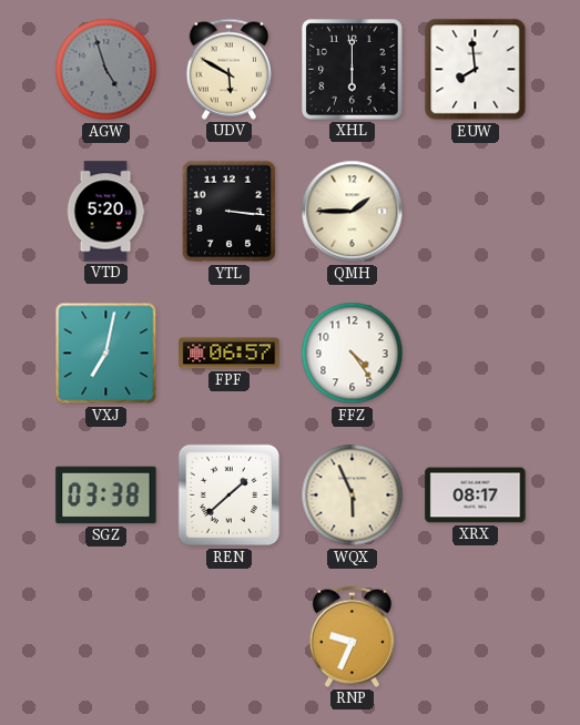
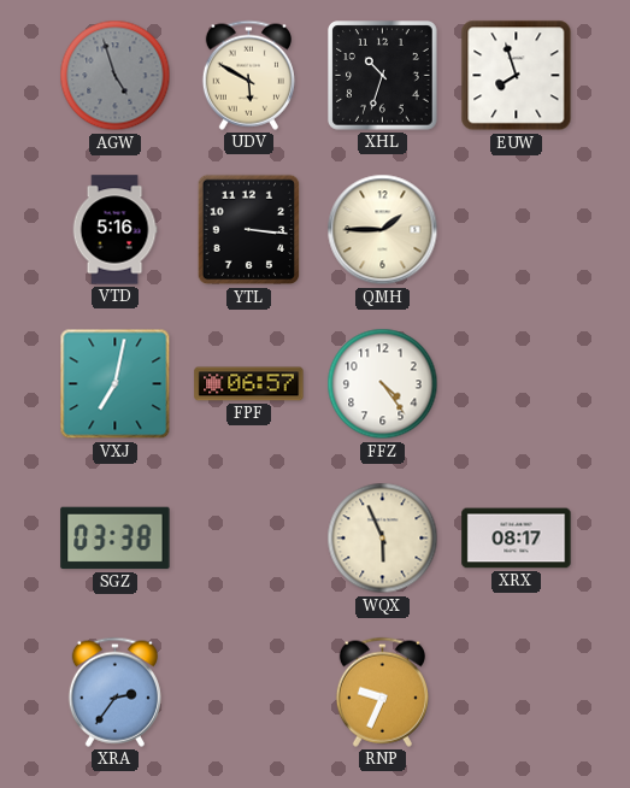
XHL: 6:00 -> 10:33
EUW: 7:59 -> 7:57
VTD: 5:20 -> 5:16
REN: 1:38 -> none
XRA: none -> 2:36
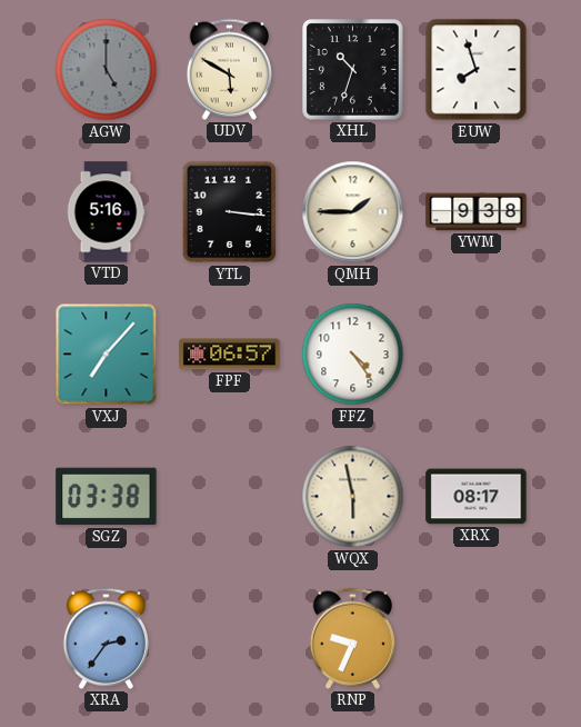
AGW: 4:57 -> 5:00
YWM: none -> 9:38
VXJ: 7:02 -> 7:07
WQX: 5:56 -> 5:58
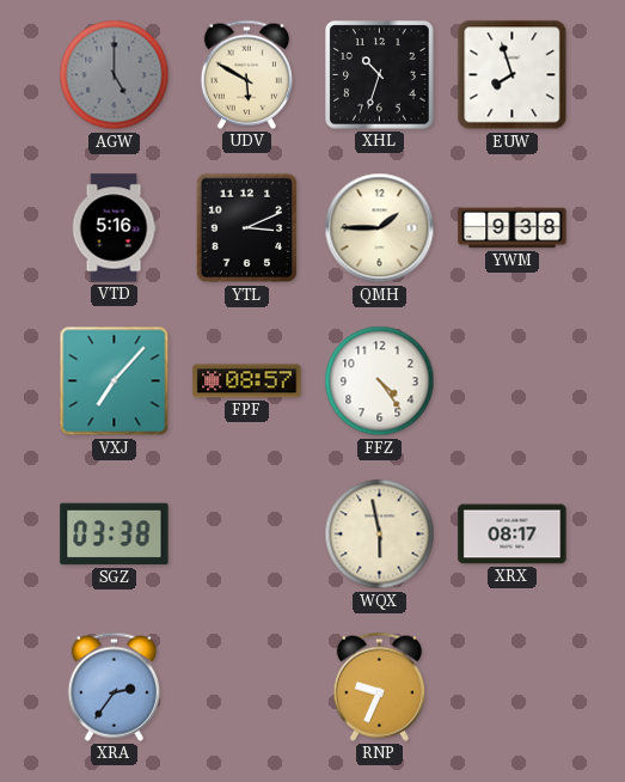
YTL: 3:16 -> 3:11
FPF: 06:57 -> 08:57
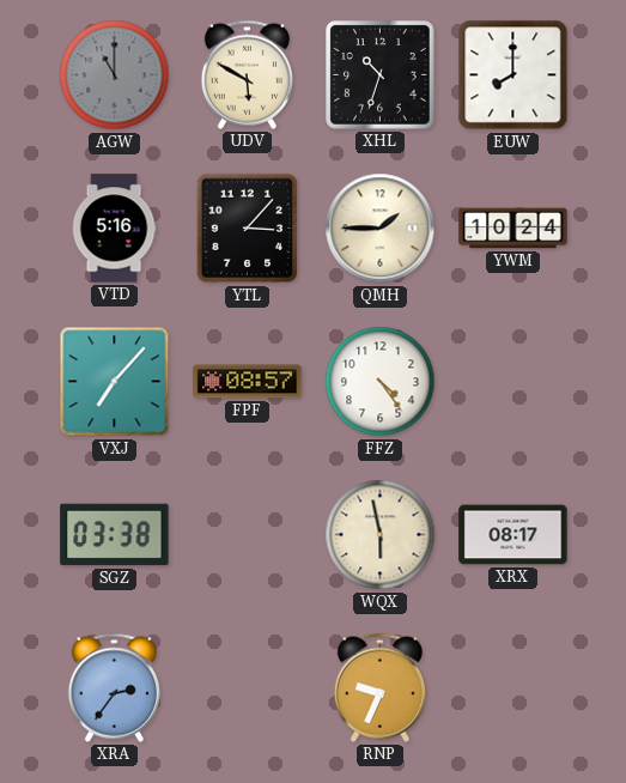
AGW: 5:00 -> 11:00
EUW: 7:57 -> 8:00
YTL: 3:11 -> 3:07
YWM: 9:38 -> 10:24
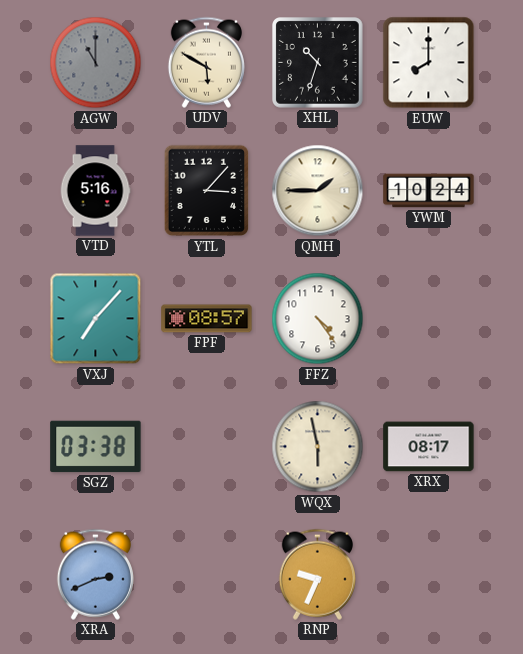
XRA: 2:36 -> 2:41
